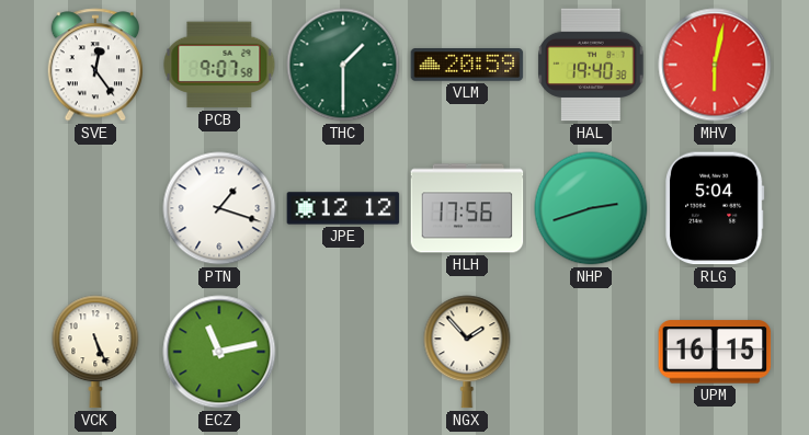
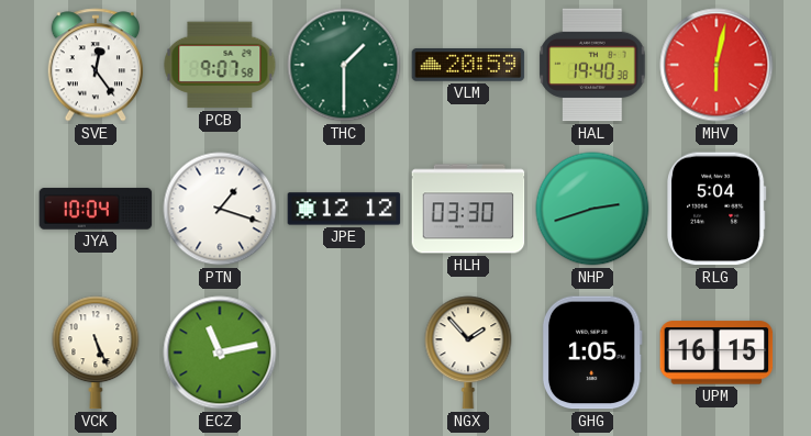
JYA: none -> 10:04
HLH: 17:56 -> 03:30
GHG: none -> 1:05
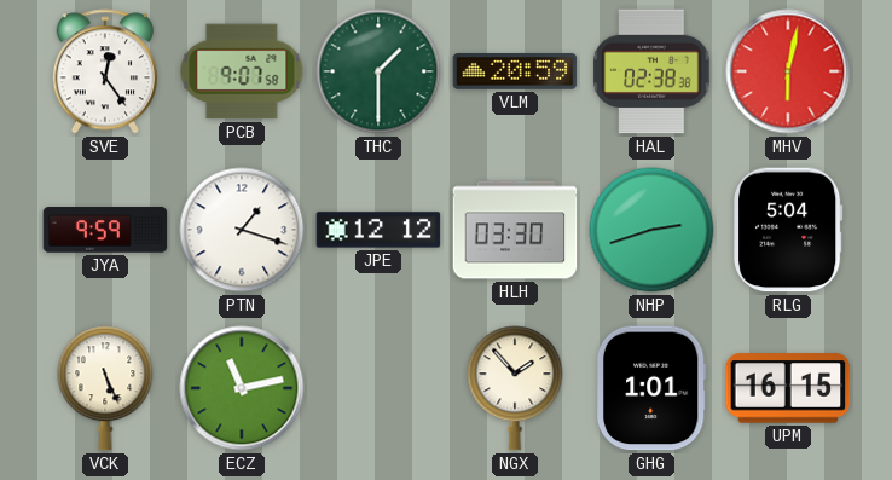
HAL: 19:40 -> 02:38
JYA: 10:04 -> 9:59
GHG: 1:05 -> 1:01
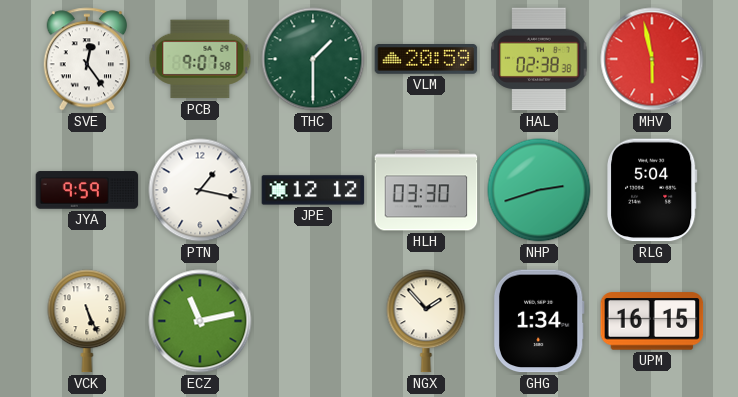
MHV: 6:02 -> 5:58
PTN: 1:18 -> 1:17
GHG: 1:01 -> 1:34
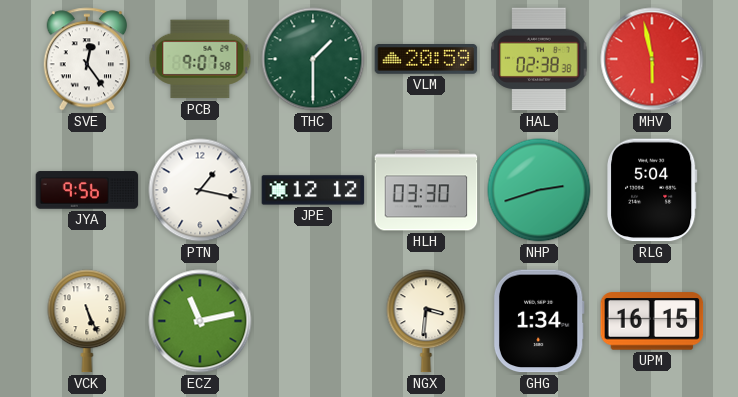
JYA: 9:59 -> 9:56
NGX: 1:53 -> 3:31
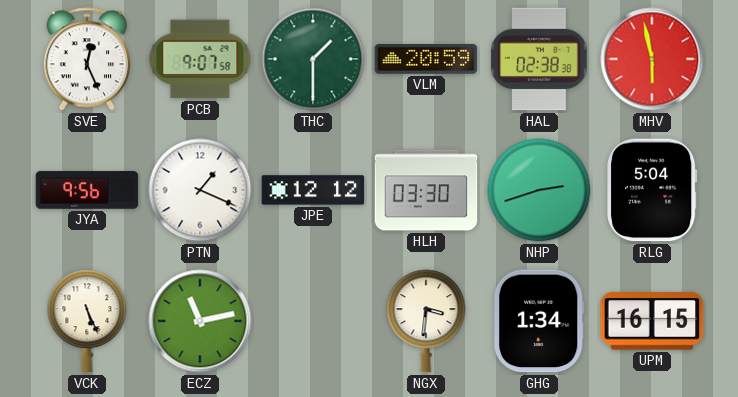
SVE: 12:24 -> 12:26
PTN: 1:17 -> 1:19
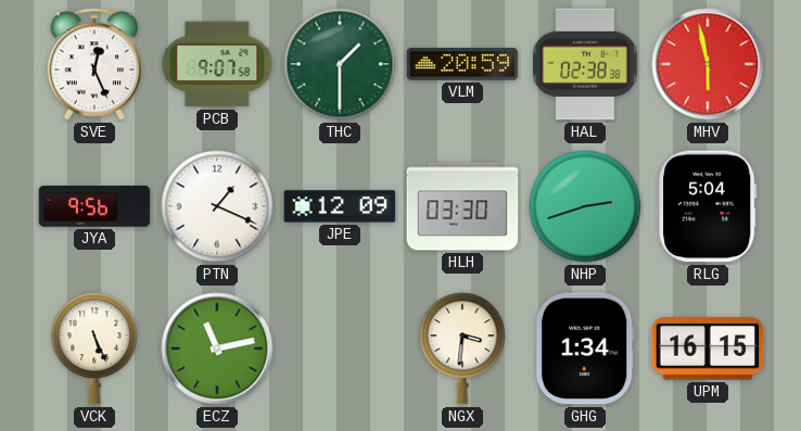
JPE: 12:12 -> 12:09
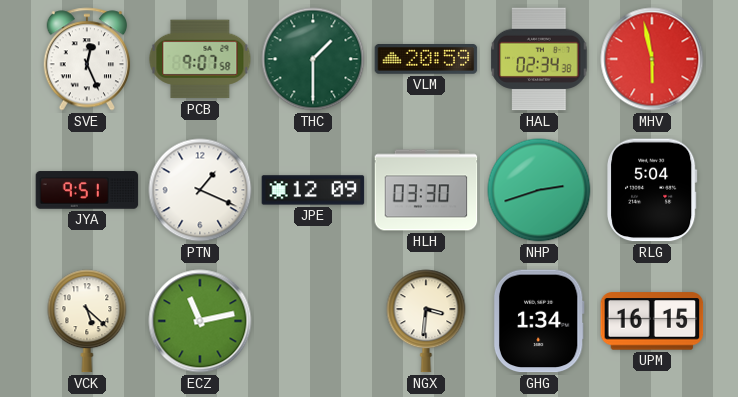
HAL: 02:38 -> 02:34
JYA: 9:56 -> 9:51
VCK: 5:26 -> 5:22
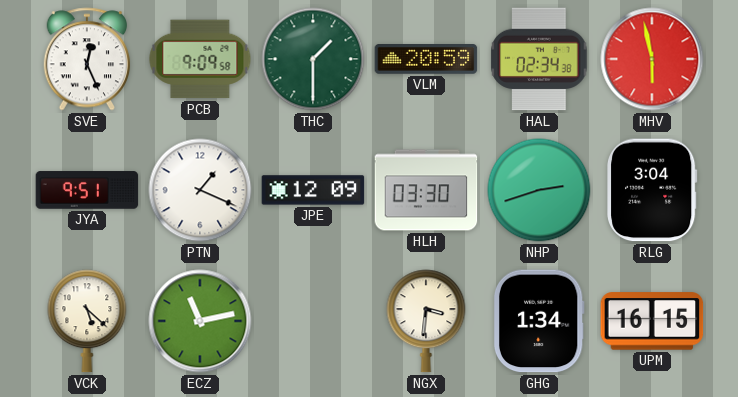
PCB: 9:07 -> 9:09
RLG: 5:04 -> 3:04
